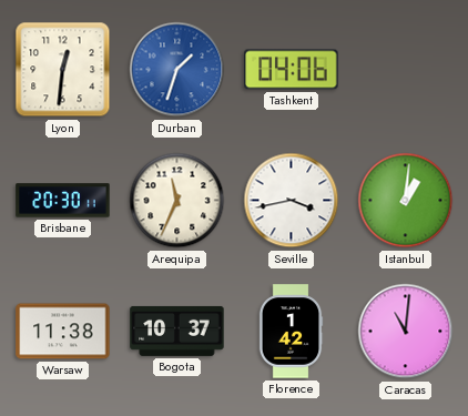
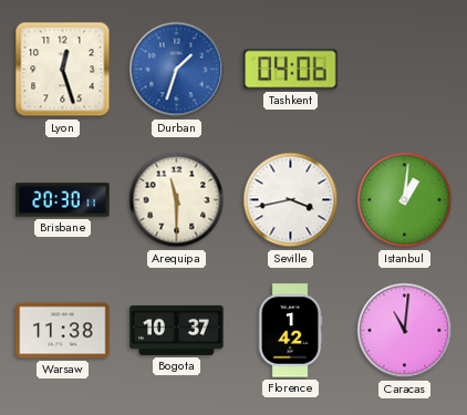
Lyon: 12:31 -> 12:27
Arequipa: 11:34 -> 11:30
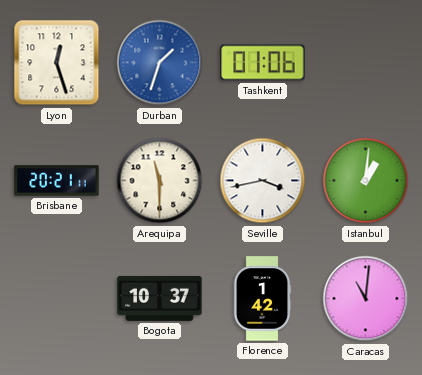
Tashkent: 04:06 -> 01:06
Brisbane: 20:30 -> 20:21
Warsaw: 11:38 -> none
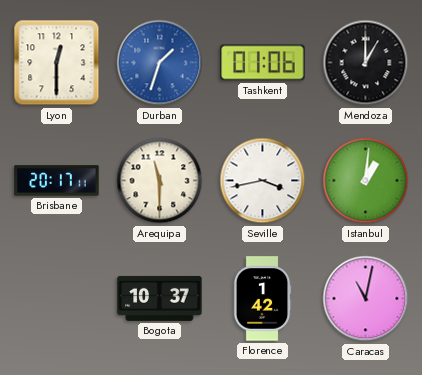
Lyon: 12:27 -> 12:30
Mendoza: none -> 1:00
Brisbane: 20:21 -> 20:17
Caracas: 11:01 -> 11:02
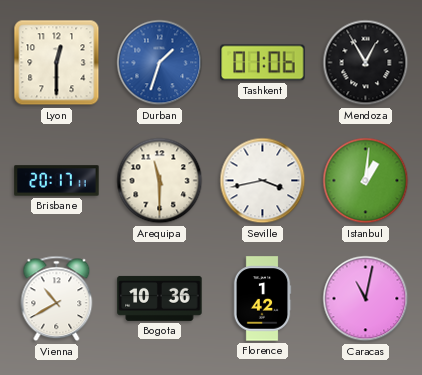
Mendoza: 1:00 -> 12:55
Vienna: none -> 10:40
Bogota: 10:37 -> 10:36
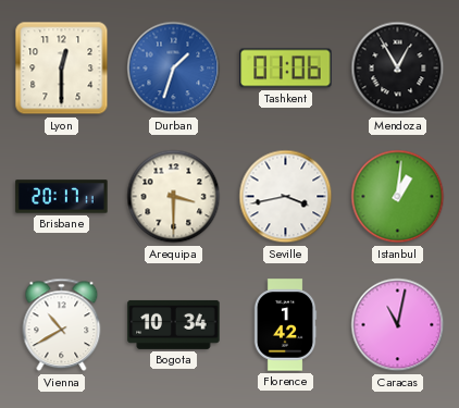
Arequipa: 11:30 -> 3:30
Bogota: 10:36 -> 10:34
